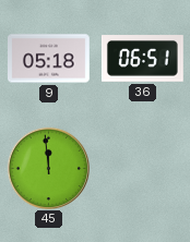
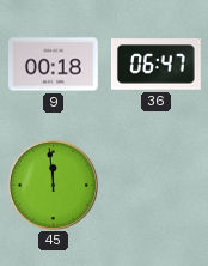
9: 05:18 -> 00:18
36: 06:51 -> 06:47
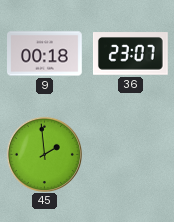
36: 06:47 -> 23:07
45: 11:59 -> 1:59
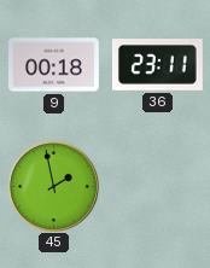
36: 23:07 -> 23:11
45: 1:59 -> 1:58
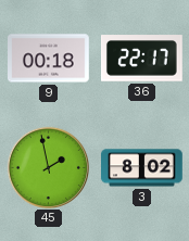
36: 23:11 -> 22:17
3: none -> 8:02
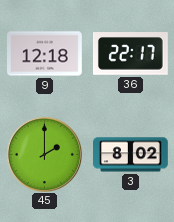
9: 00:18 -> 12:18
45: 1:58 -> 2:00
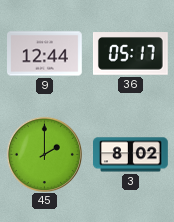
9: 12:18 -> 12:44
36: 22:17 -> 05:17
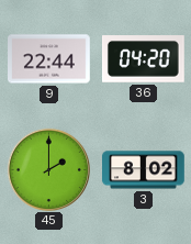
9: 12:44 -> 22:44
36: 05:17 -> 04:20
